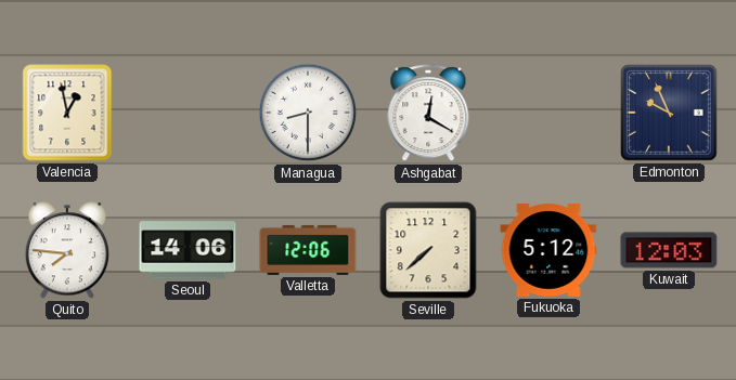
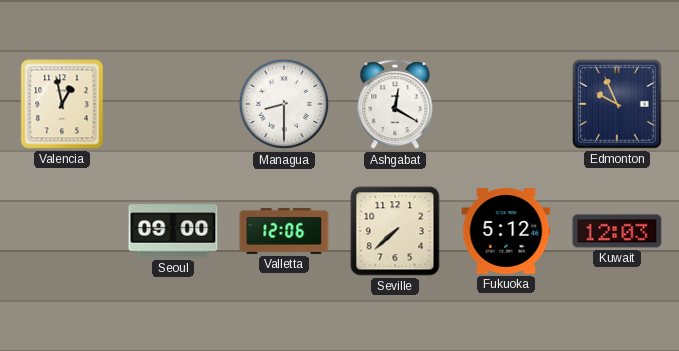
Quito: 7:46 -> none
Seoul: 14:06 -> 09:00
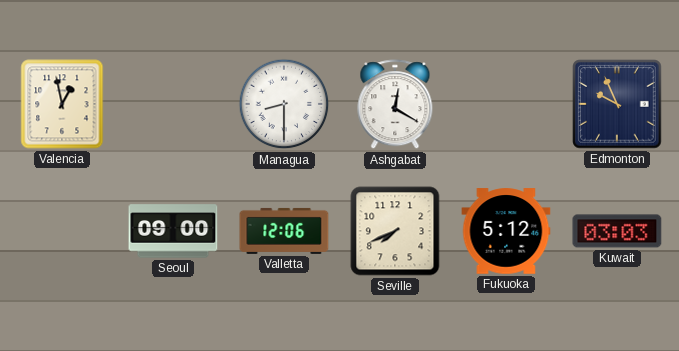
Seville: 7:38 -> 7:41
Kuwait: 12:03 -> 03:03
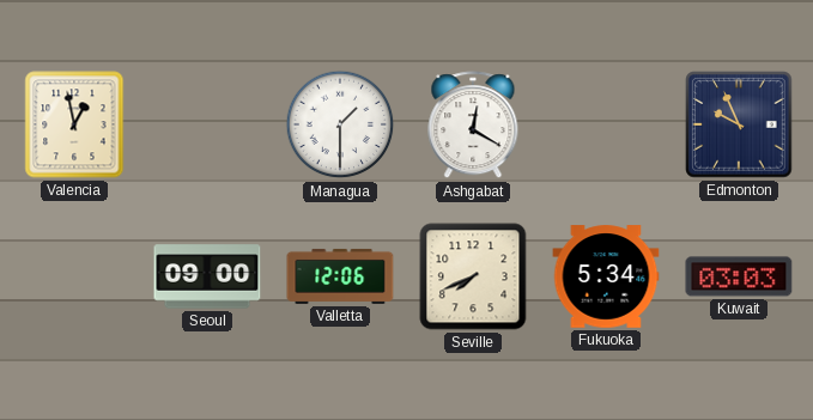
Managua: 8:30 -> 1:30
Fukuoka: 5:12 -> 5:34
